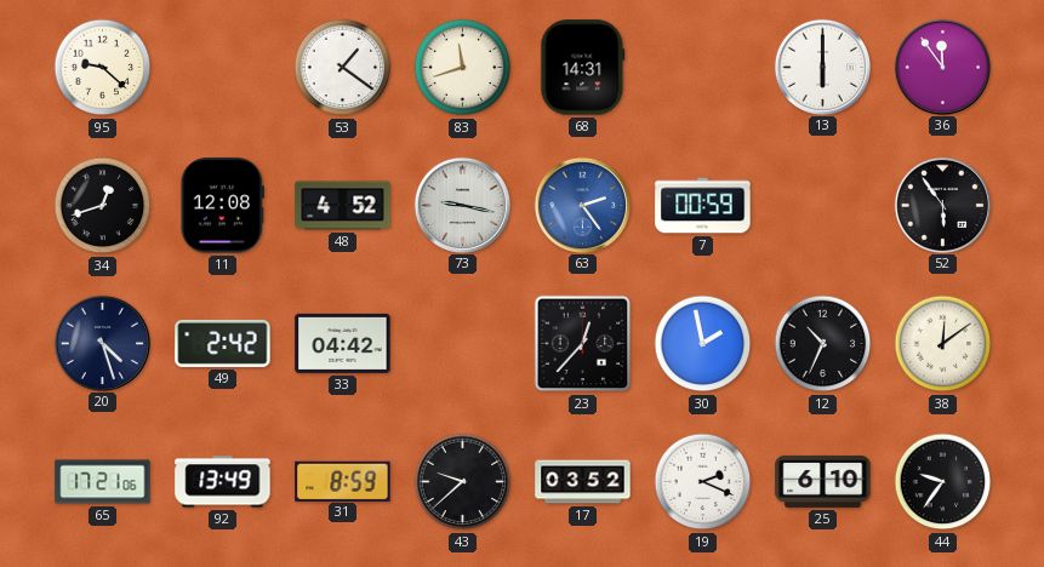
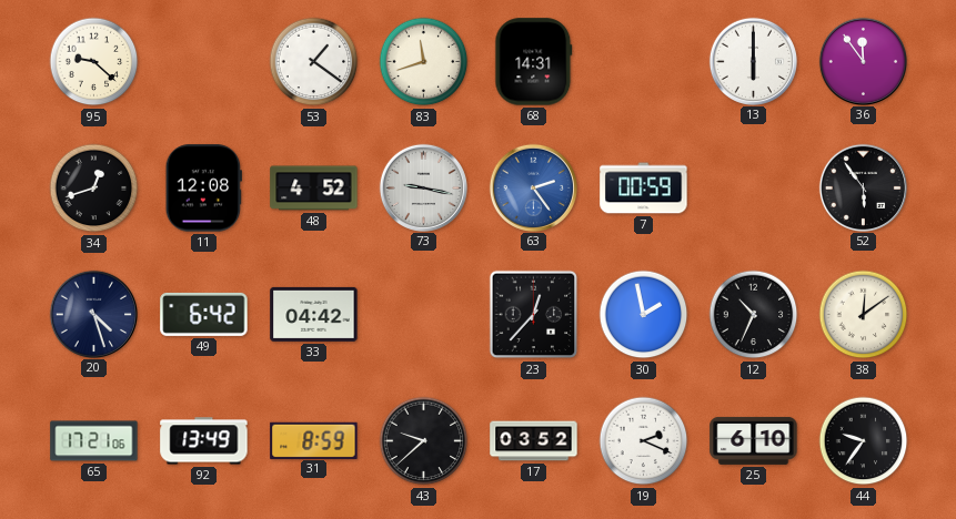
49: 2:42 -> 6:42
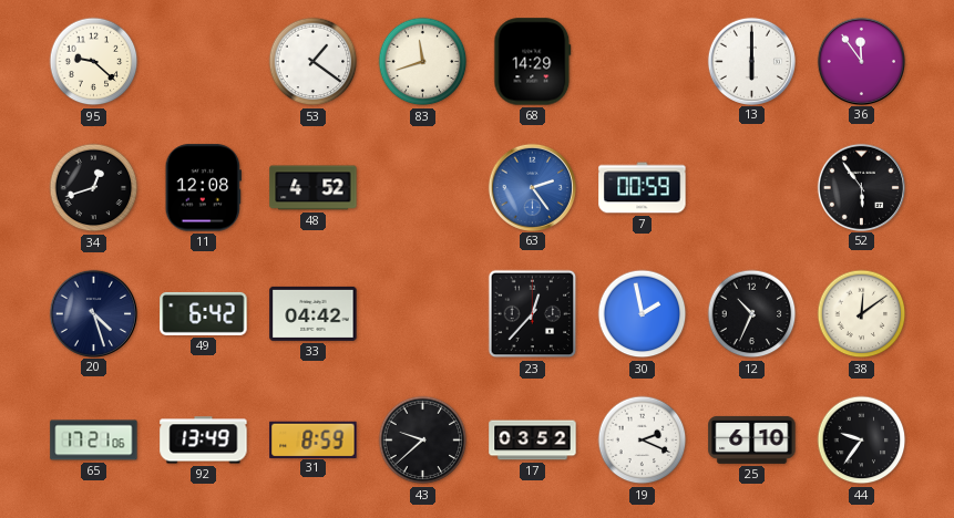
68: 14:31 -> 14:29
73: 9:17 -> none
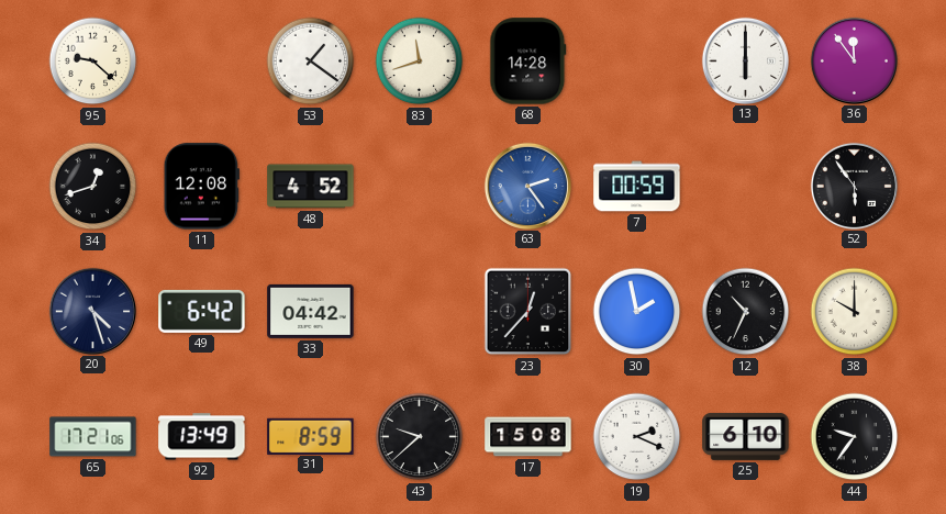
68: 14:29 -> 14:28
38: 12:09 -> 10:00
17: 03:52 -> 15:08
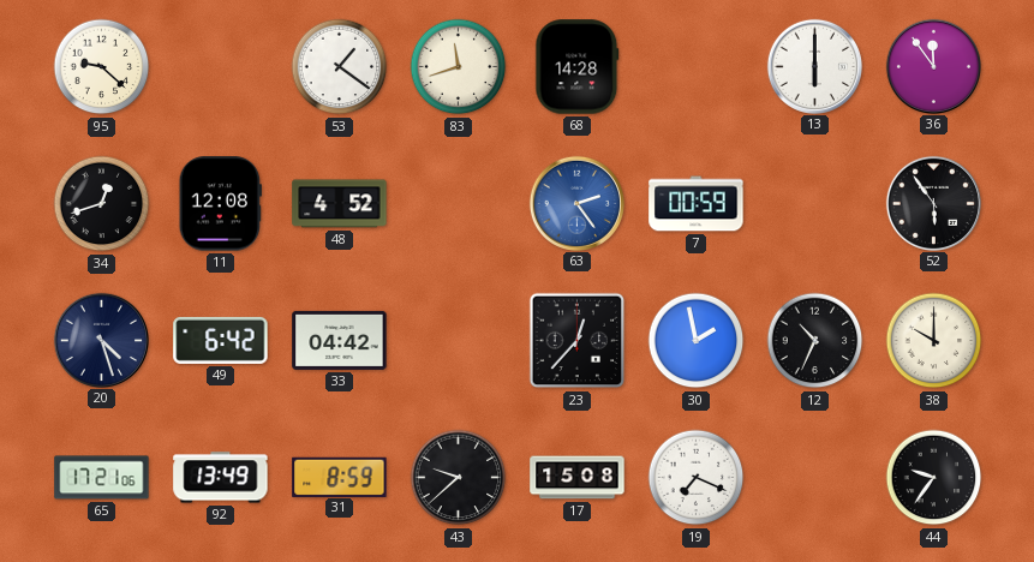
19: 2:19 -> 7:19
25: 6:10 -> none
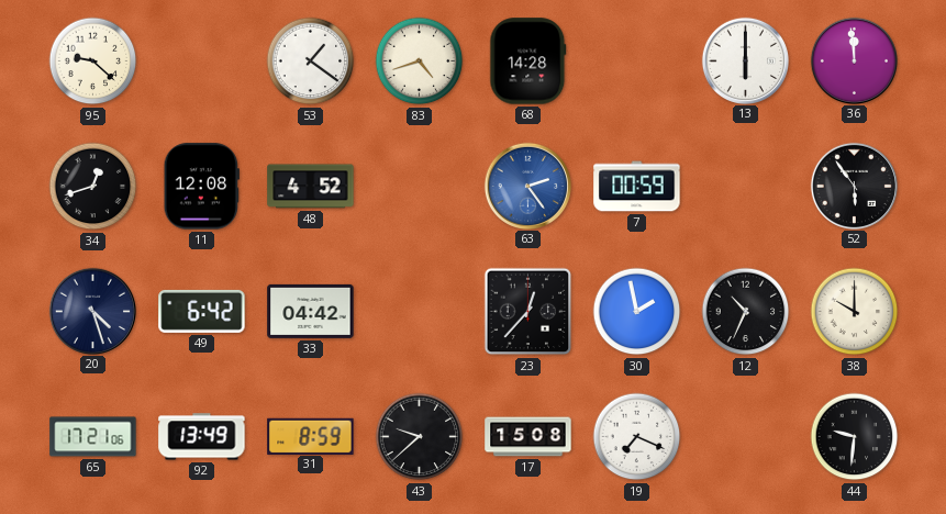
83: 11:42 -> 4:42
36: 11:54 -> 11:59
44: 9:36 -> 9:31
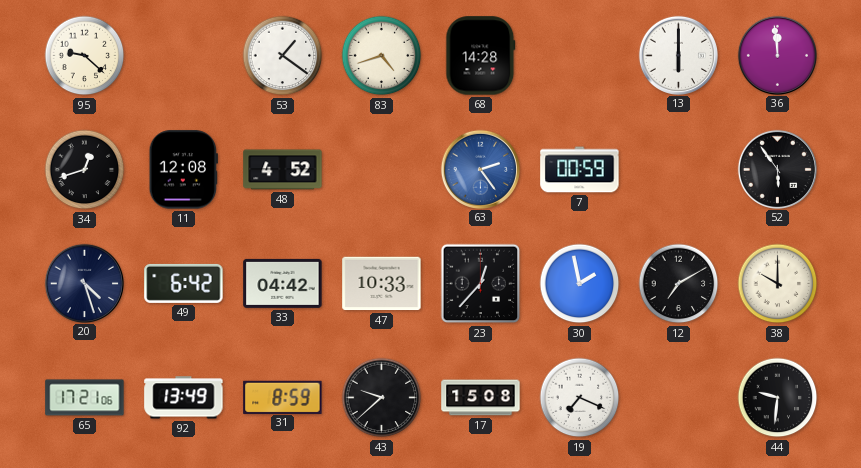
47: none -> 10:33
12: 10:34 -> 7:10
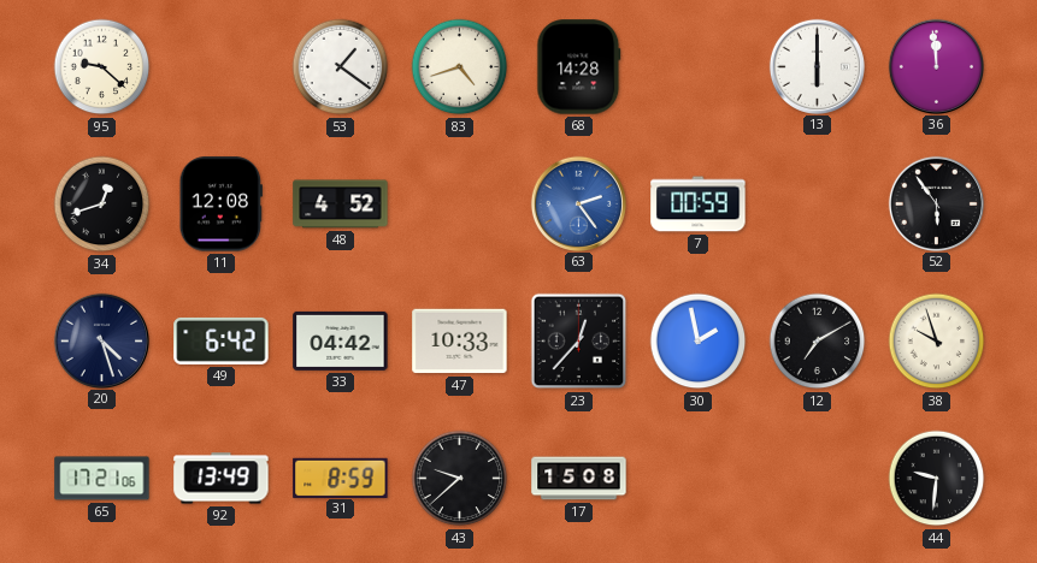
38: 10:00 -> 9:57
19: 7:19 -> none
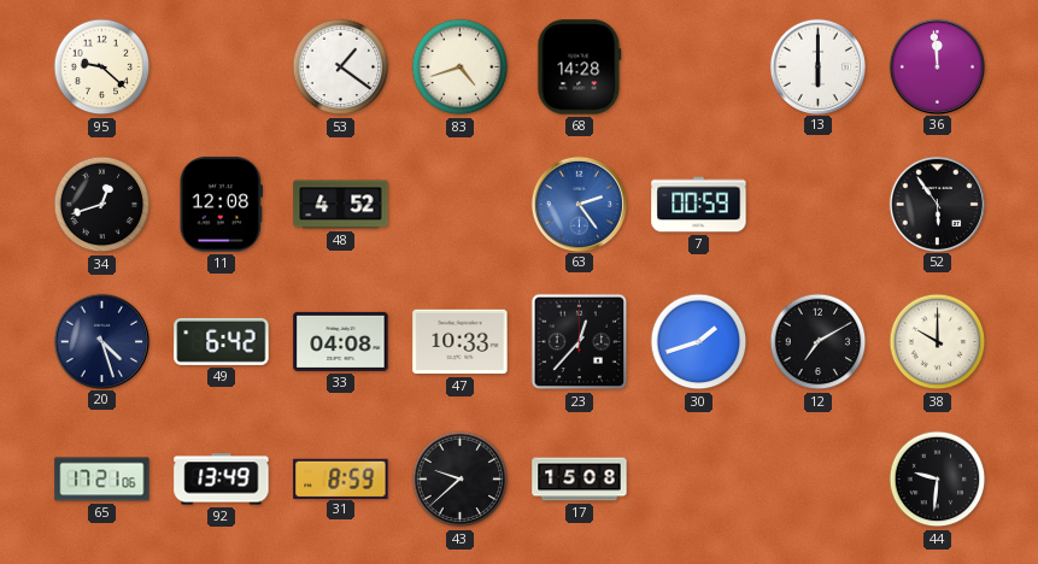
33: 04:42 -> 04:08
30: 1:58 -> 1:42
38: 9:57 -> 10:00
